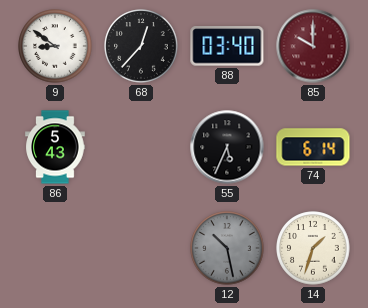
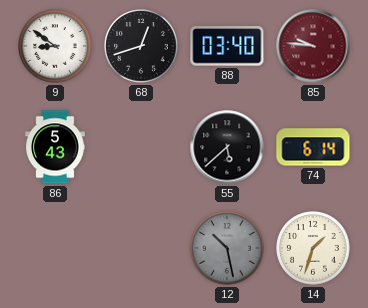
68: 12:37 -> 12:42
85: 10:00 -> 9:46
55: 5:34 -> 5:38
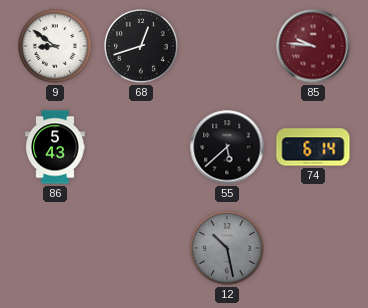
88: 03:40 -> none
14: 1:33 -> none
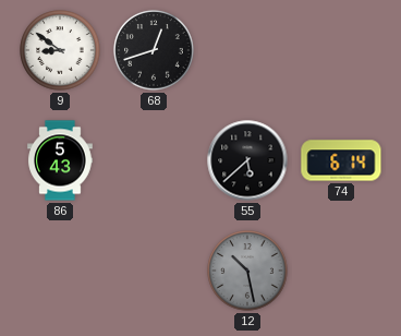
85: 9:46 -> none
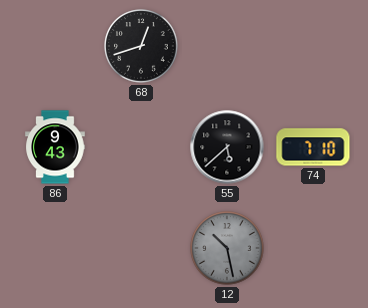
9: 8:51 -> none
86: 5:43 -> 9:43
74: 6:14 -> 7:10
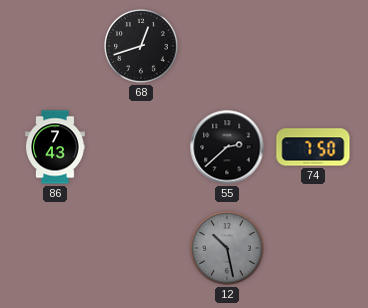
86: 9:43 -> 7:43
55: 5:38 -> 2:38
74: 7:10 -> 7:50
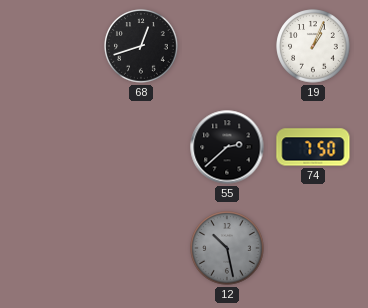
19: none -> 1:04
86: 7:43 -> none
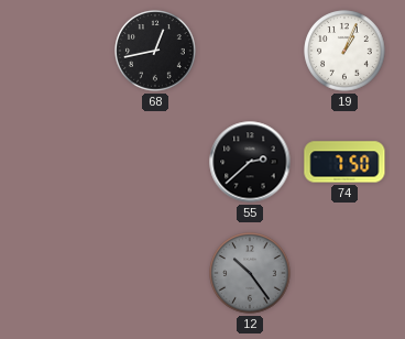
68: 12:42 -> 12:43
12: 10:28 -> 10:24
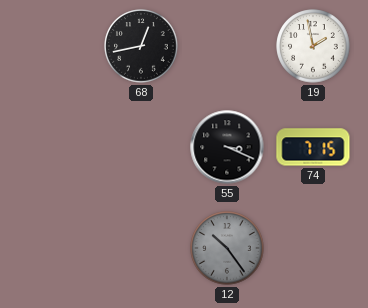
19: 1:04 -> 1:58
55: 2:38 -> 3:19
74: 7:50 -> 7:15
